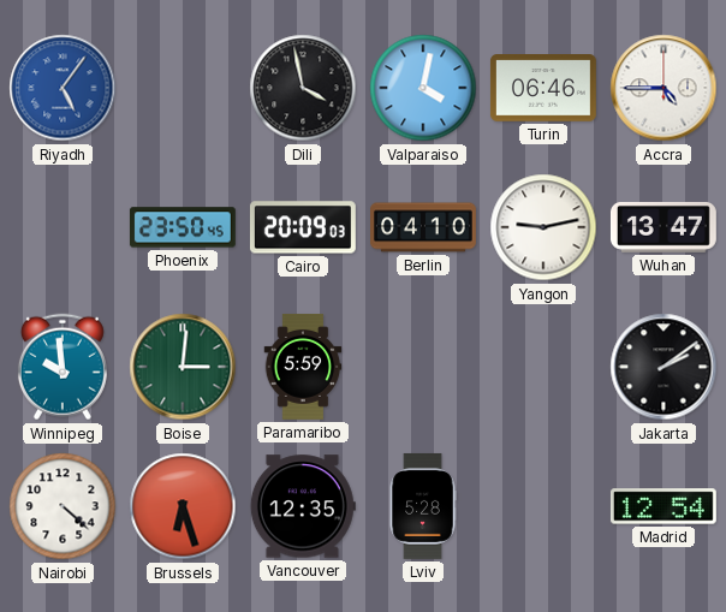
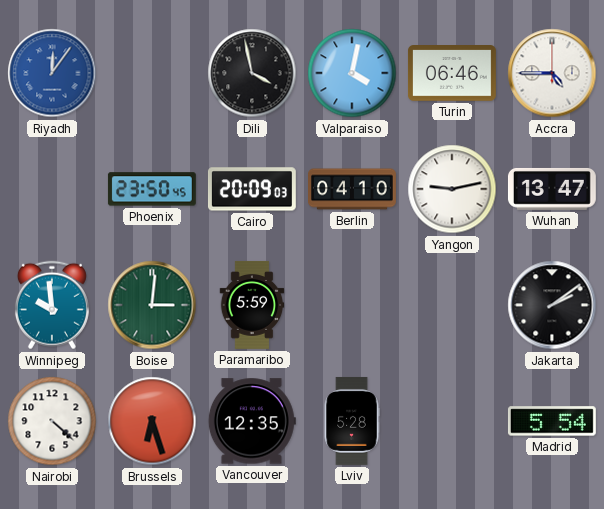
Riyadh: 5:06 -> 12:06
Madrid: 12:54 -> 5:54
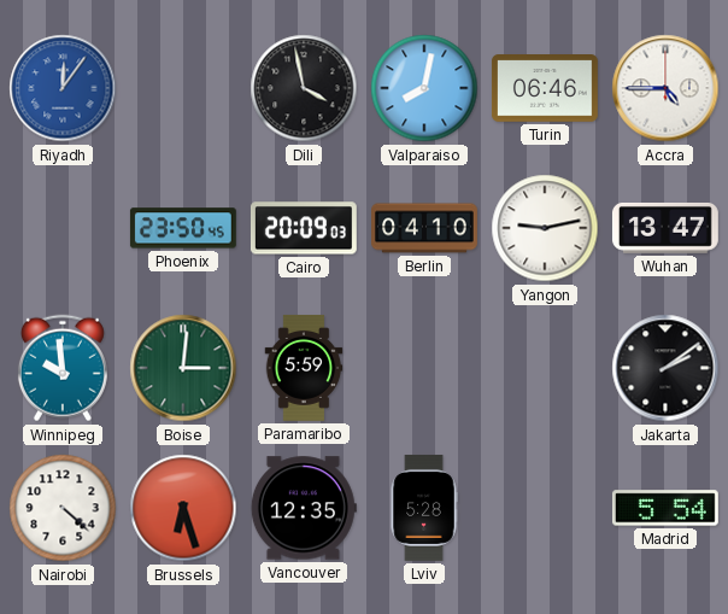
Valparaiso: 4:02 -> 8:02
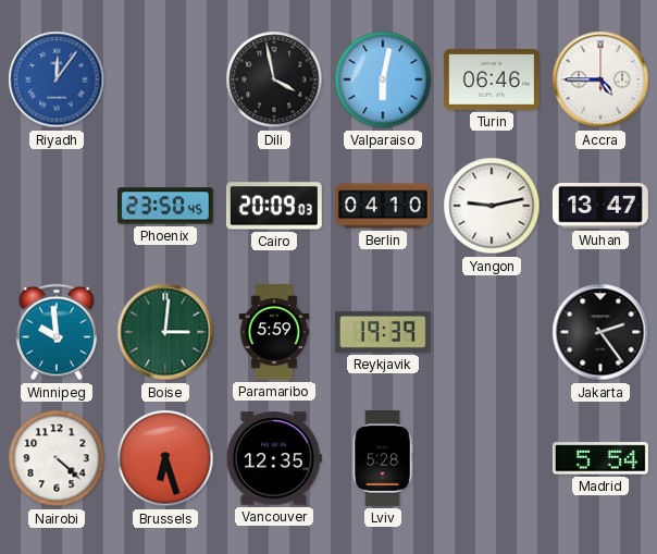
Valparaiso: 8:02 -> 6:02
Reykjavik: none -> 19:39
Jakarta: 2:09 -> 2:24
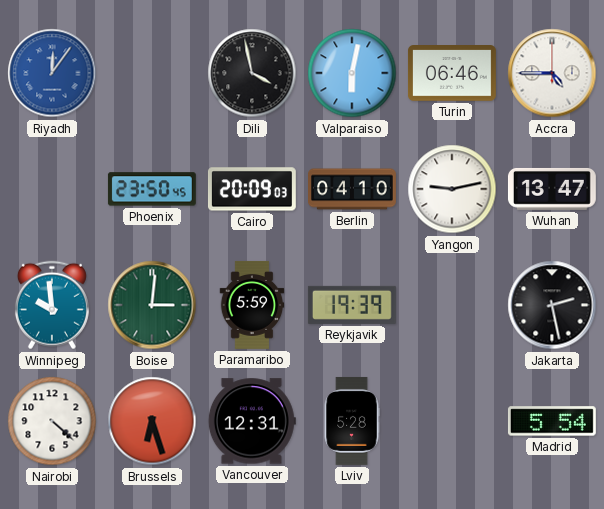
Jakarta: 2:24 -> 2:28
Vancouver: 12:35 -> 12:31
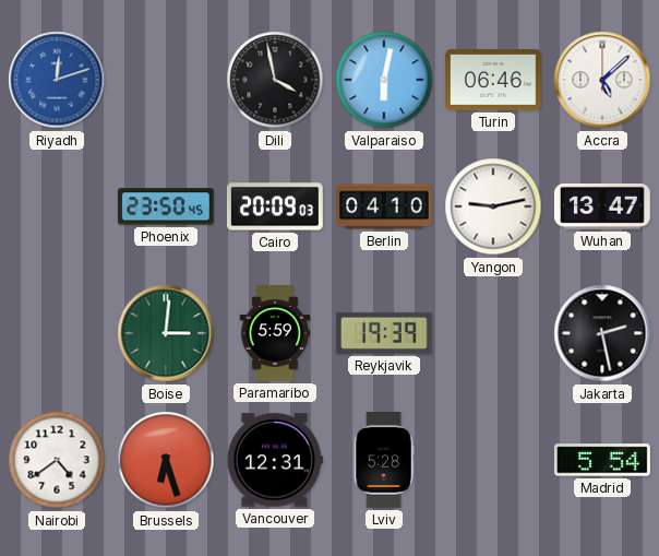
Riyadh: 12:06 -> 12:12
Accra: 4:45 -> 5:08
Winnipeg: 9:59 -> none
Nairobi: 4:22 -> 4:39
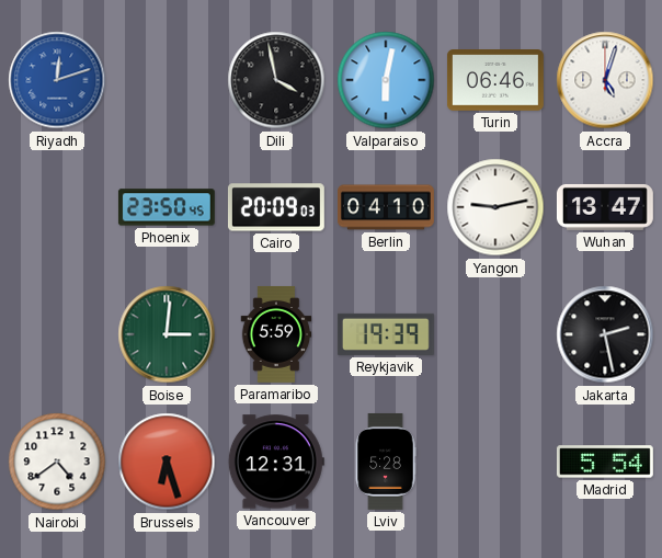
Accra: 5:08 -> 5:03
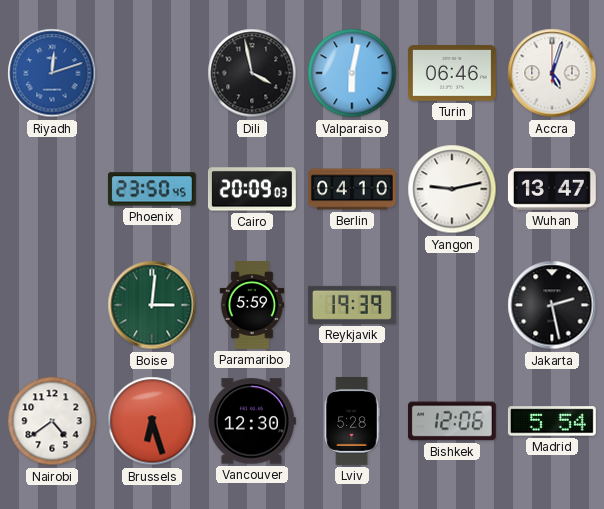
Vancouver: 12:31 -> 12:30
Bishkek: none -> 12:06
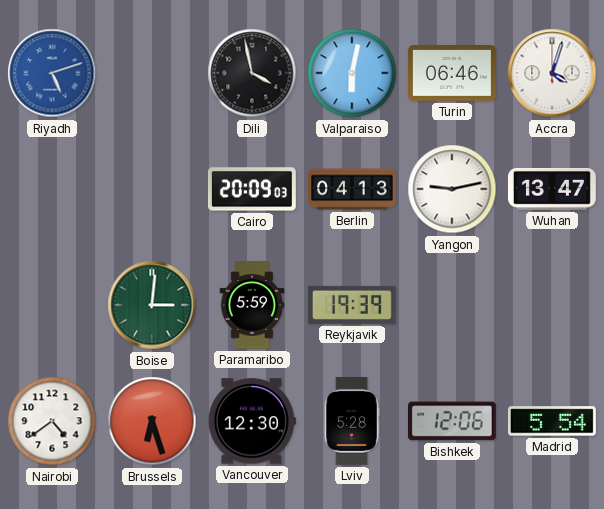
Riyadh: 12:12 -> 5:12
Accra: 5:03 -> 4:03
Phoenix: 23:50 -> none
Berlin: 04:10 -> 04:13
Jakarta: 2:28 -> none
